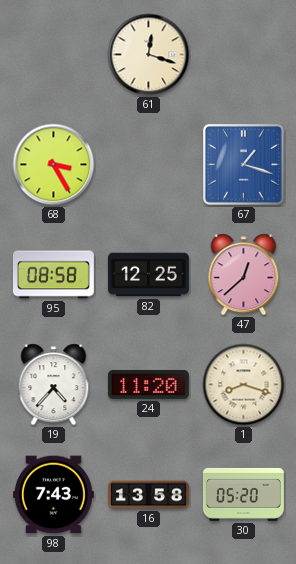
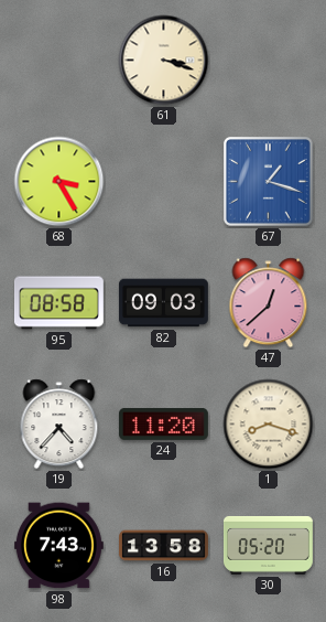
61: 12:18 -> 3:18
82: 12:25 -> 09:03
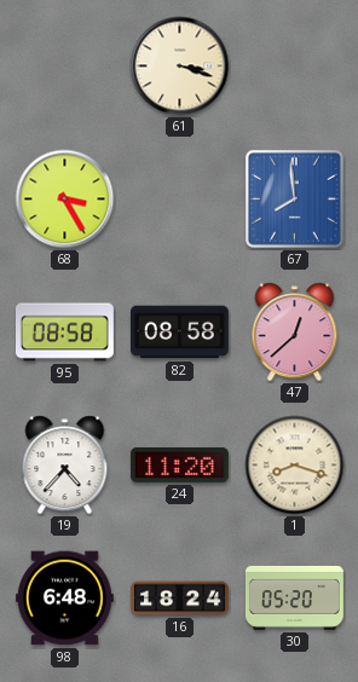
67: 1:18 -> 7:59
82: 09:03 -> 08:58
98: 7:43 -> 6:48
16: 13:58 -> 18:24
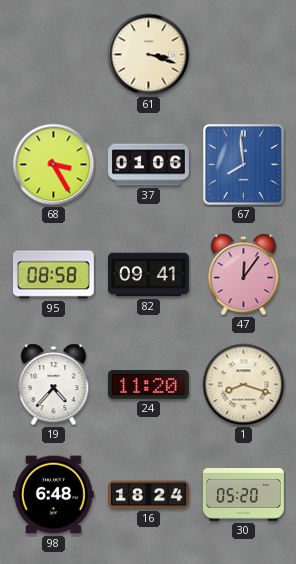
37: none -> 01:06
82: 08:58 -> 09:41
47: 12:38 -> 12:06
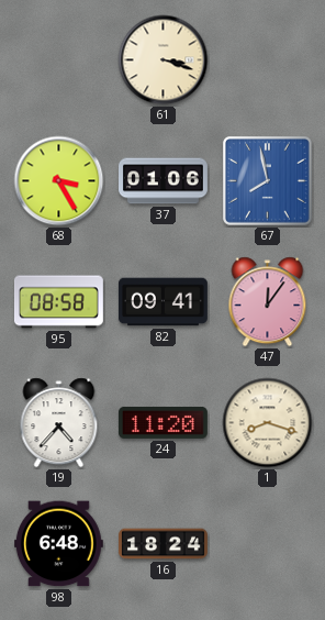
67: 7:59 -> 7:58
30: 05:20 -> none
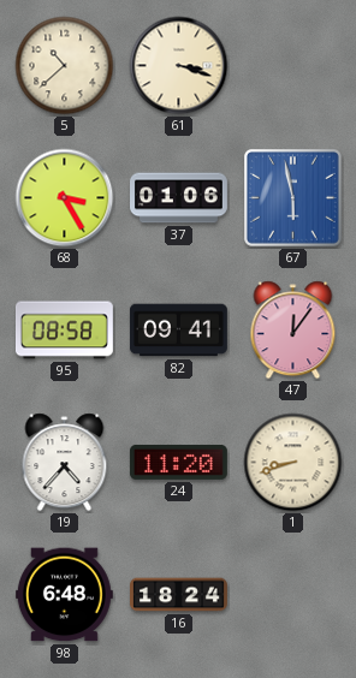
5: none -> 10:38
67: 7:58 -> 5:58
1: 8:18 -> 8:42
